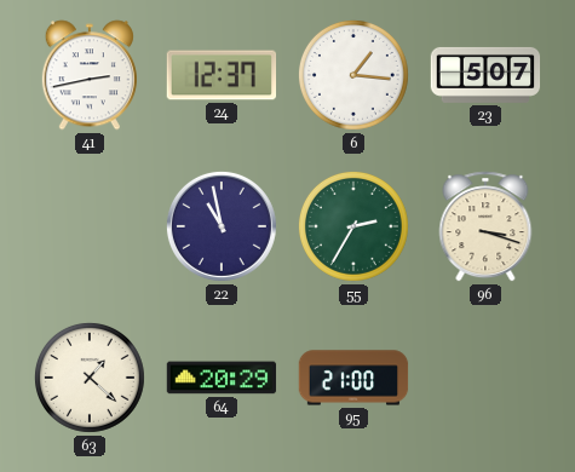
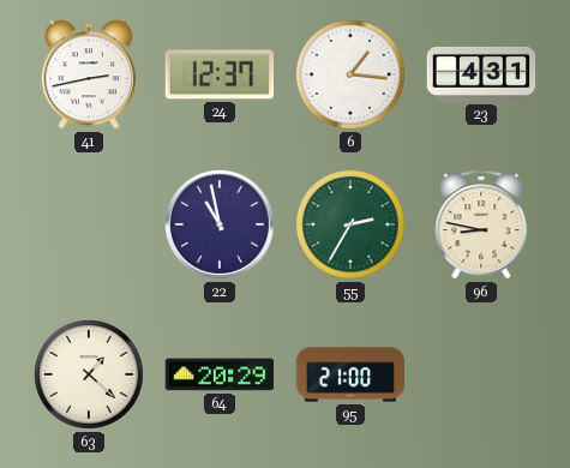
23: 5:07 -> 4:31
96: 3:18 -> 8:47
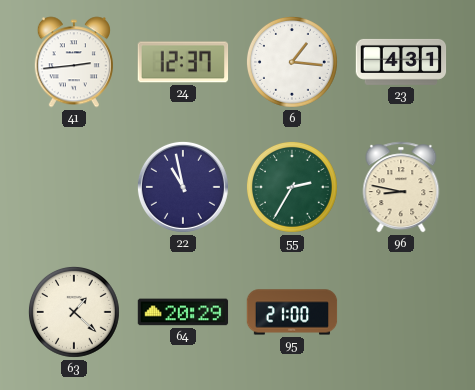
41: 2:43 -> 2:44
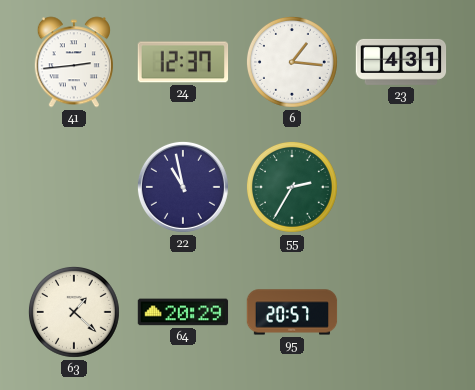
96: 8:47 -> none
95: 21:00 -> 20:57
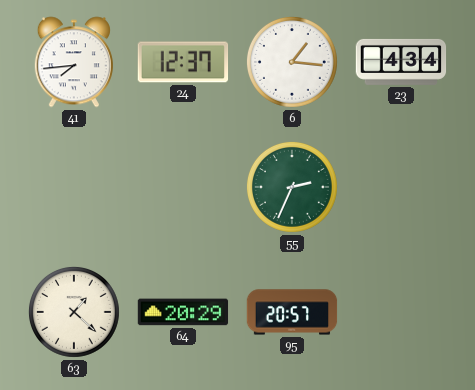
41: 2:44 -> 7:44
23: 4:31 -> 4:34
22: 10:58 -> none
55: 2:35 -> 2:34
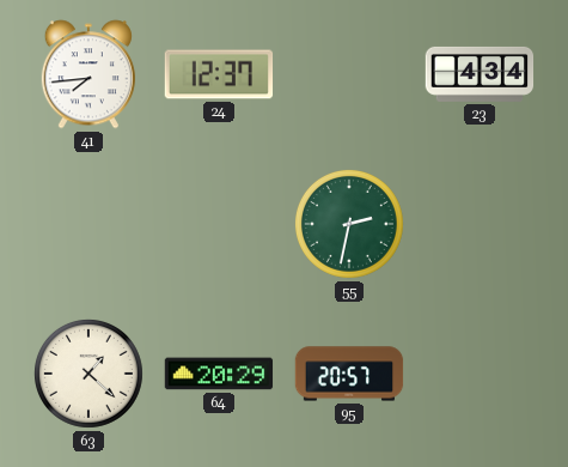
6: 1:16 -> none
55: 2:34 -> 2:32
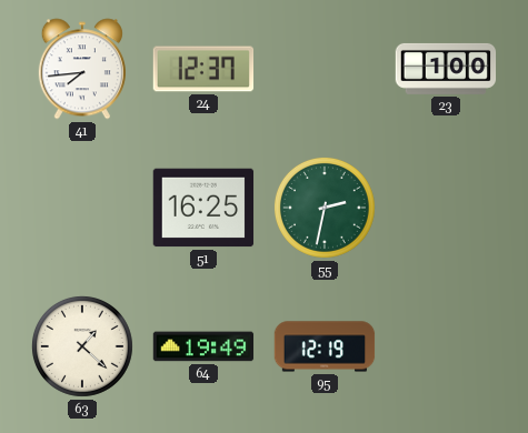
23: 4:34 -> 1:00
51: none -> 16:25
64: 20:29 -> 19:49
95: 20:57 -> 12:19
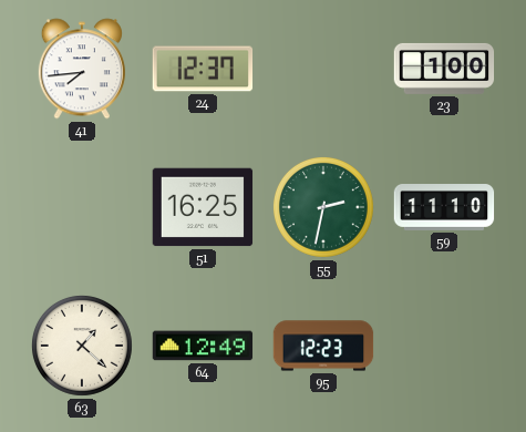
59: none -> 11:10
64: 19:49 -> 12:49
95: 12:19 -> 12:23
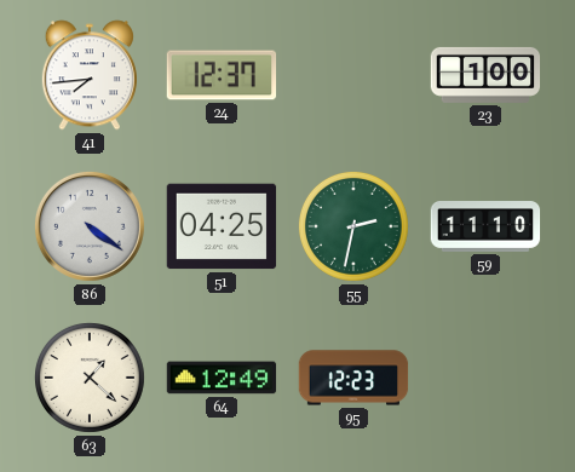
86: none -> 4:21
51: 16:25 -> 04:25
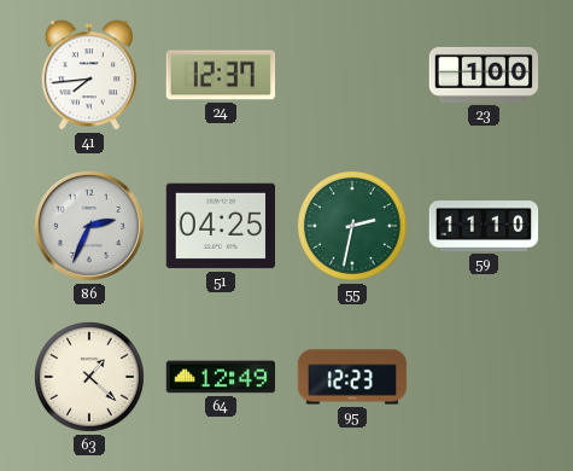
86: 4:21 -> 2:34
